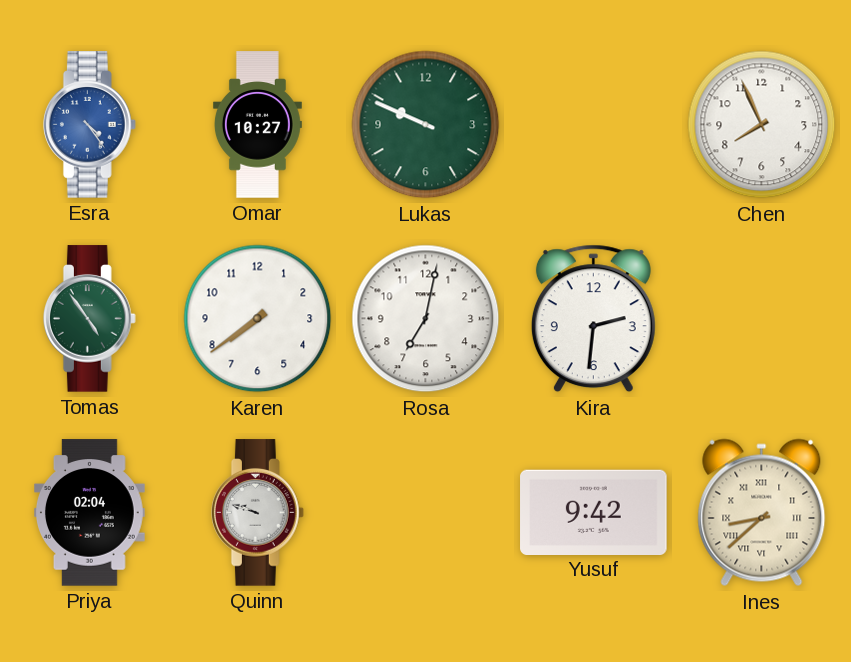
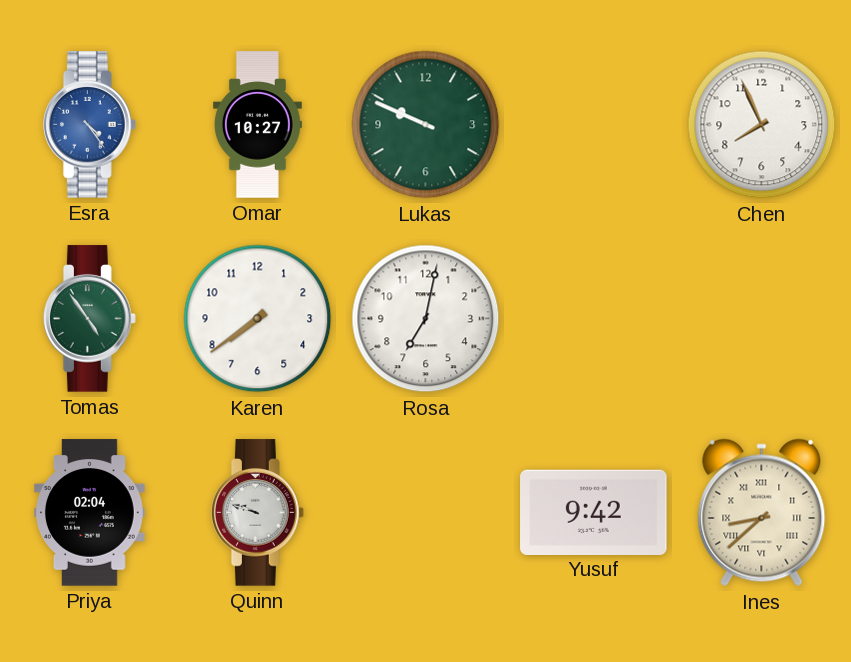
Kira: 2:31 -> none
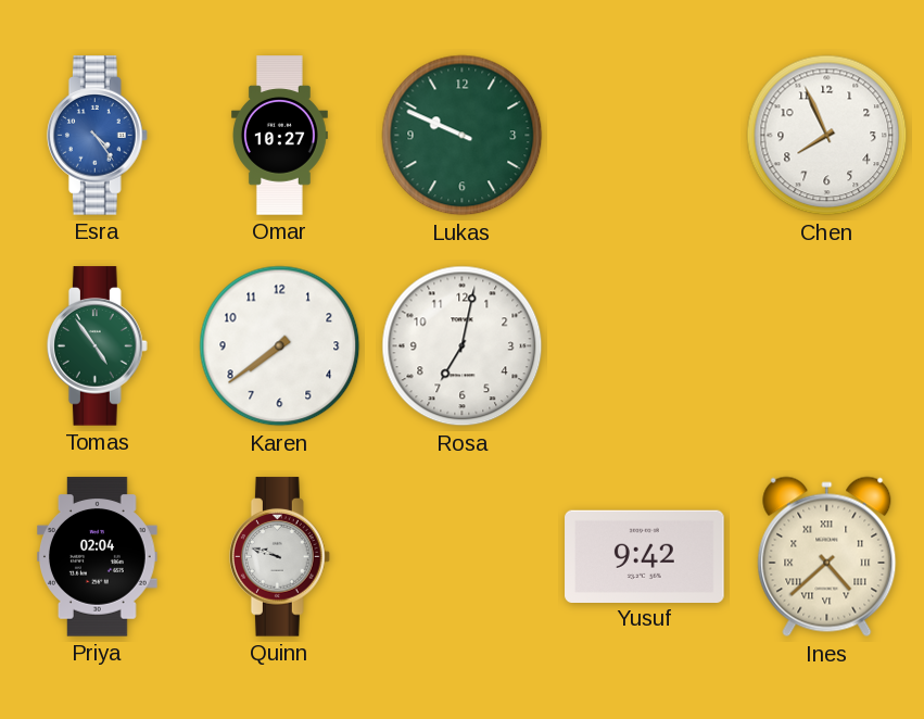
Ines: 8:38 -> 4:38
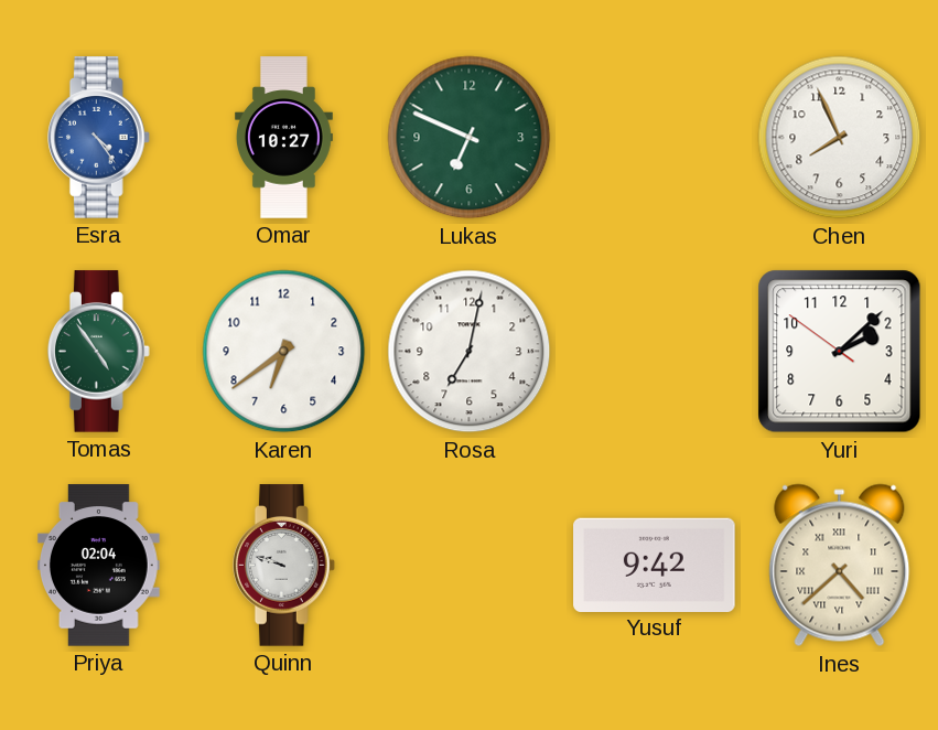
Lukas: 9:49 -> 6:49
Karen: 7:39 -> 6:39
Yuri: none -> 2:07
